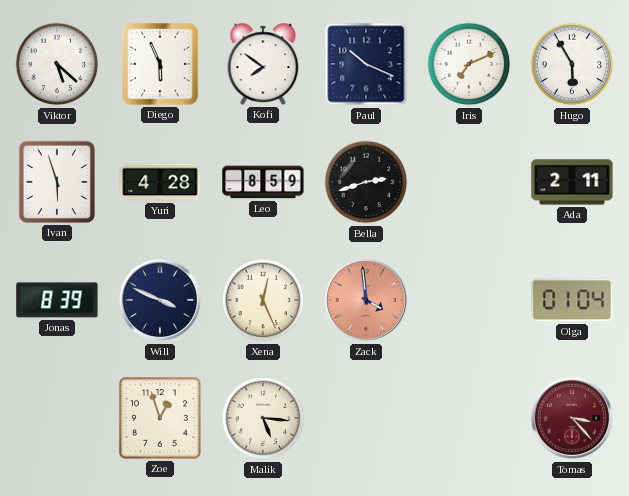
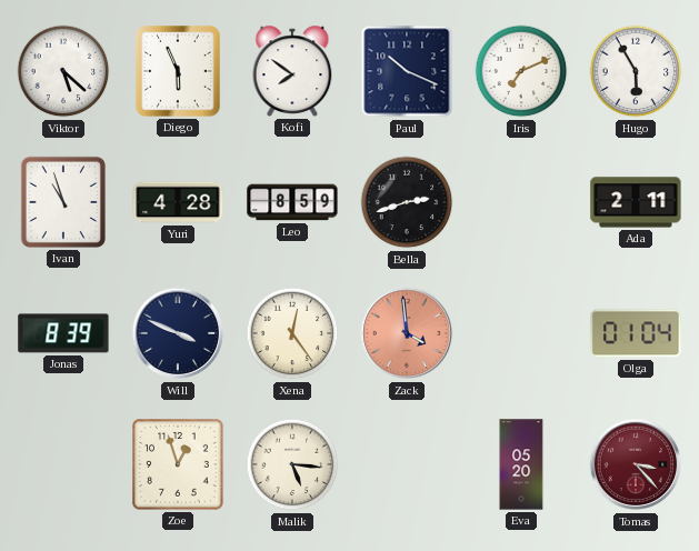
Ivan: 5:57 -> 10:57
Xena: 12:26 -> 12:24
Eva: none -> 05:20
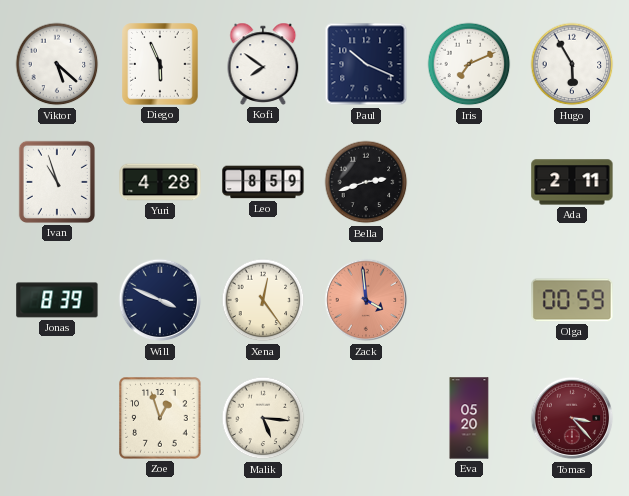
Olga: 01:04 -> 00:59
